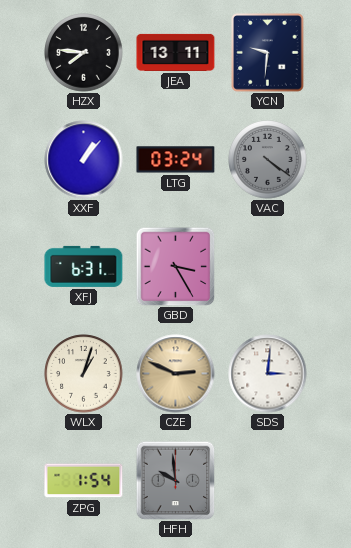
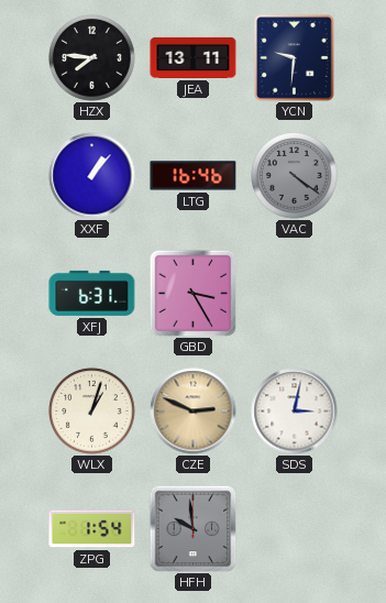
LTG: 03:24 -> 16:46
SDS: 3:01 -> 3:02
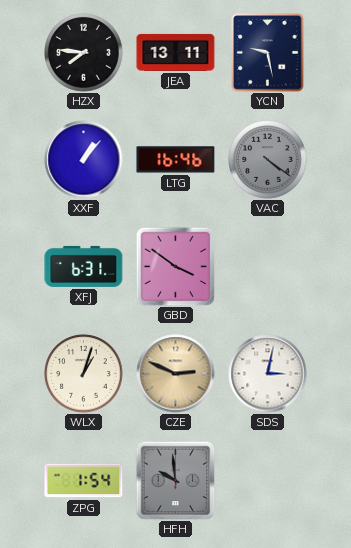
YCN: 9:31 -> 9:28
GBD: 3:25 -> 3:51
